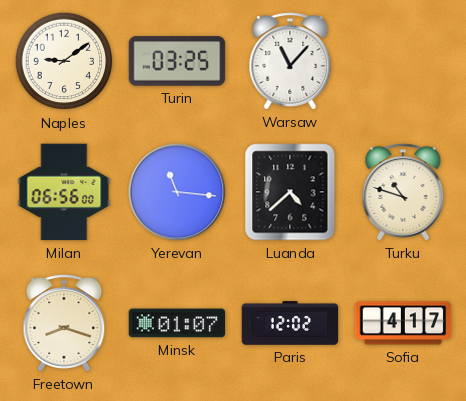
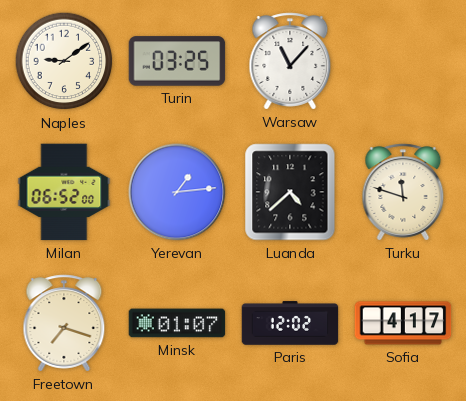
Milan: 06:56 -> 06:52
Yerevan: 11:16 -> 1:14
Turku: 10:48 -> 11:48
Freetown: 8:18 -> 7:18
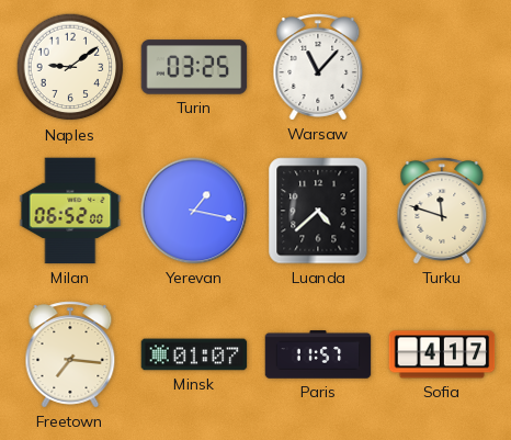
Yerevan: 1:14 -> 1:17
Freetown: 7:18 -> 7:16
Paris: 12:02 -> 11:57
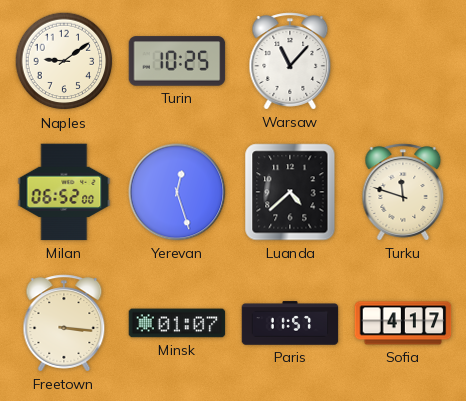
Turin: 03:25 -> 10:25
Yerevan: 1:17 -> 12:27
Freetown: 7:16 -> 3:16
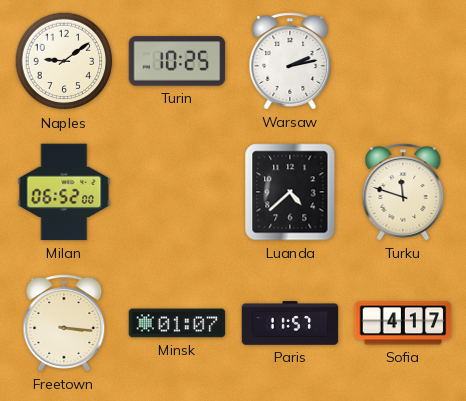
Warsaw: 11:07 -> 2:13
Yerevan: 12:27 -> none
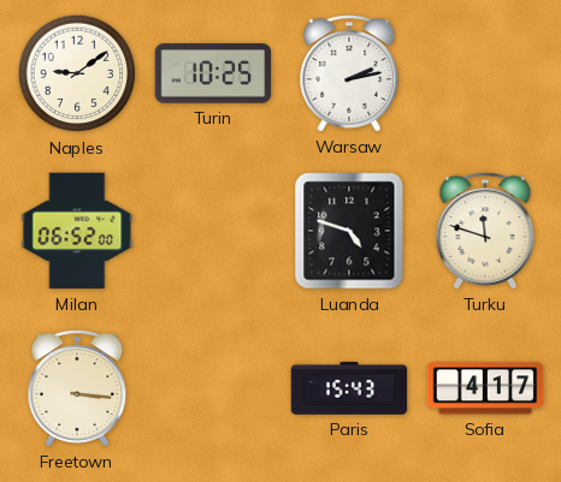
Luanda: 4:38 -> 4:48
Minsk: 01:07 -> none
Paris: 11:57 -> 15:43
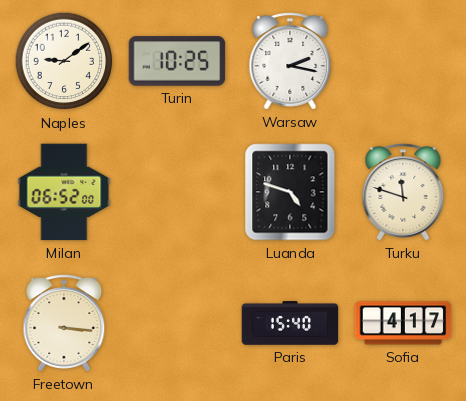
Warsaw: 2:13 -> 2:17
Paris: 15:43 -> 15:40
